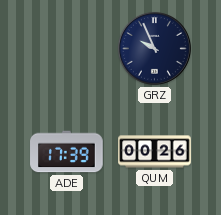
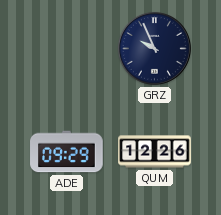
ADE: 17:39 -> 09:29
QUM: 00:26 -> 12:26
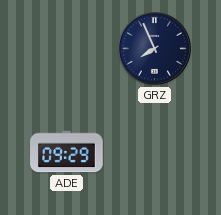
GRZ: 9:56 -> 7:56
QUM: 12:26 -> none
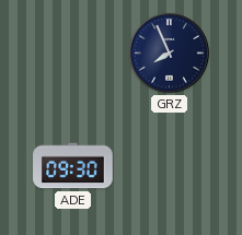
ADE: 09:29 -> 09:30
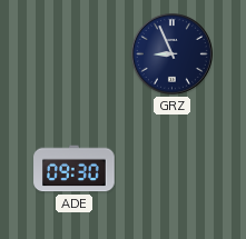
GRZ: 7:56 -> 8:56
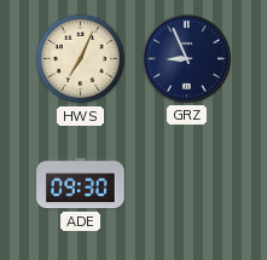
HWS: none -> 7:04
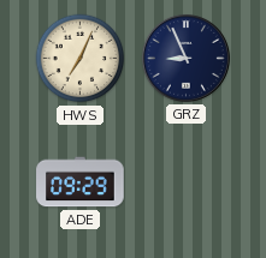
ADE: 09:30 -> 09:29
